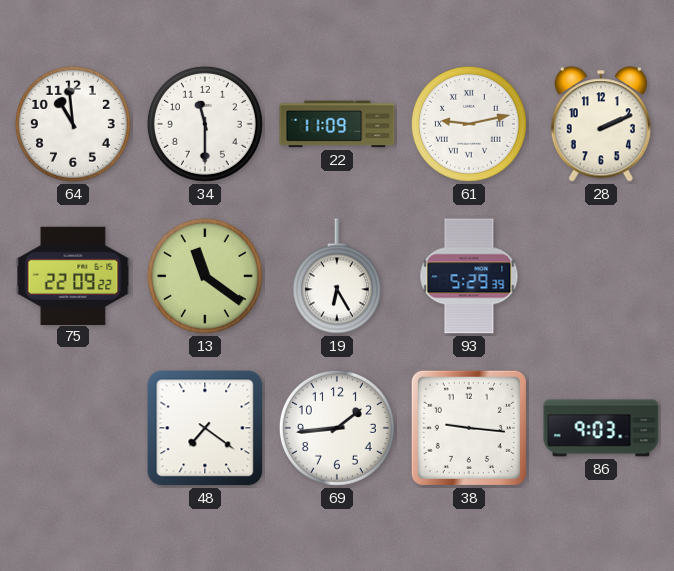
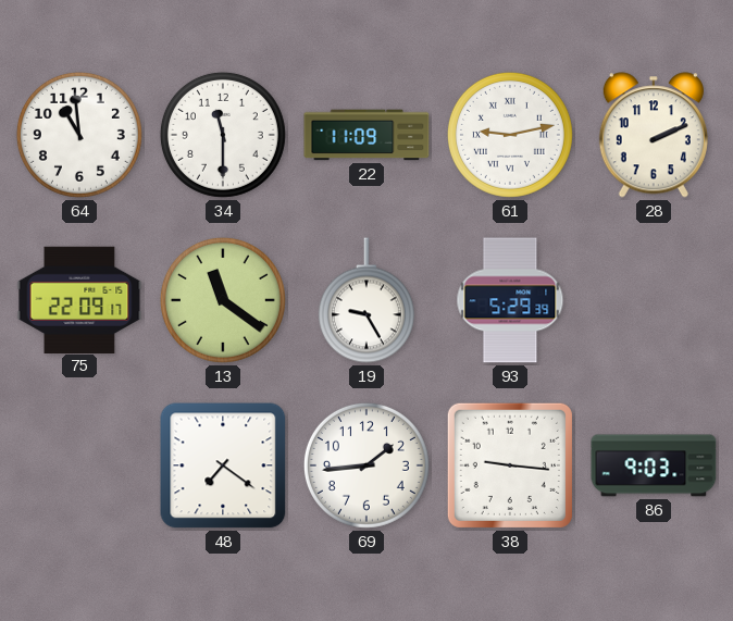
75: 22:09:22 -> 22:09:17
19: 6:25 -> 9:25
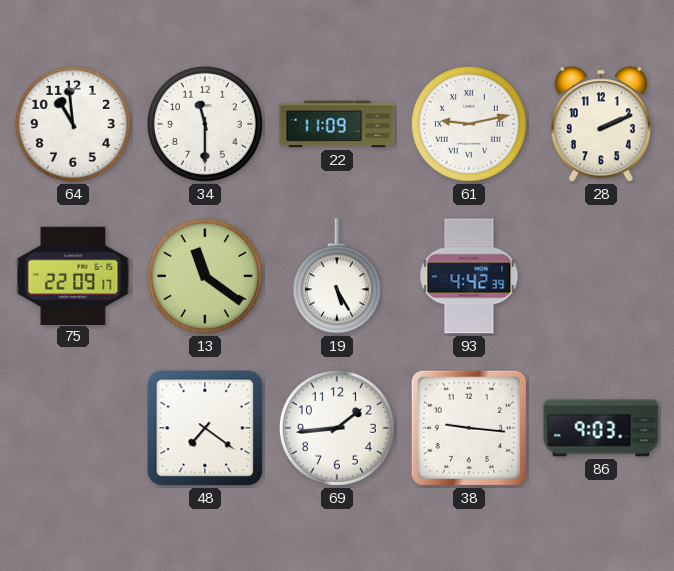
19: 9:25 -> 5:25
93: 5:29 -> 4:42
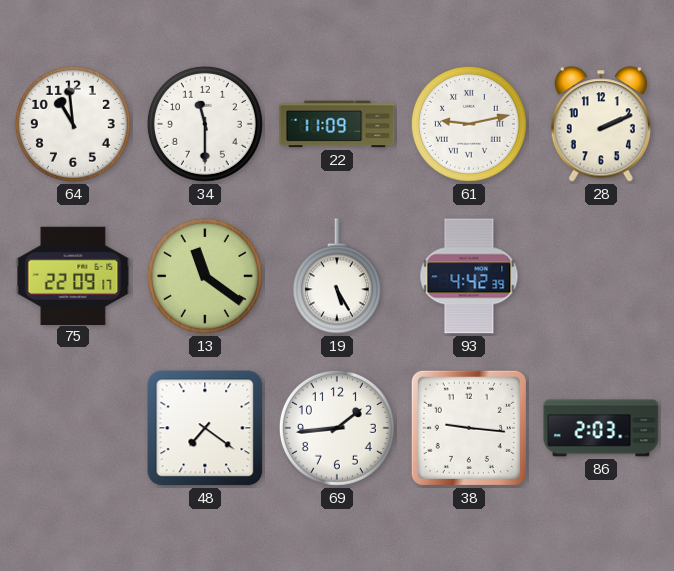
86: 9:03 -> 2:03
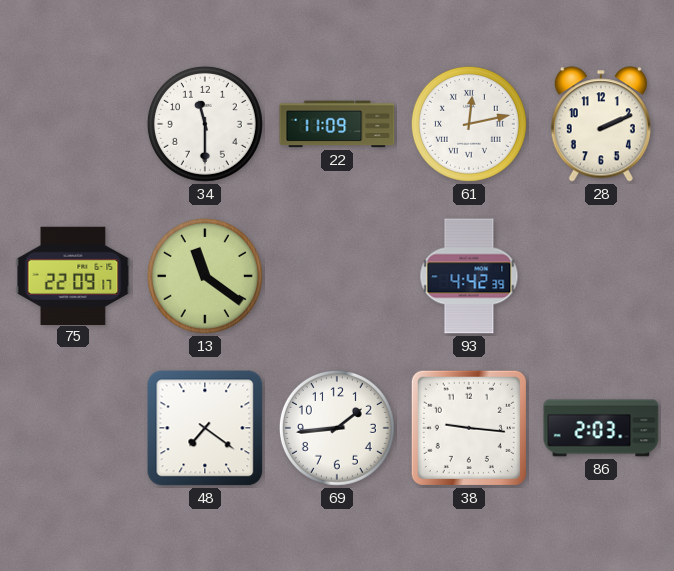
64: 10:59 -> none
61: 9:13 -> 12:13
19: 5:25 -> none
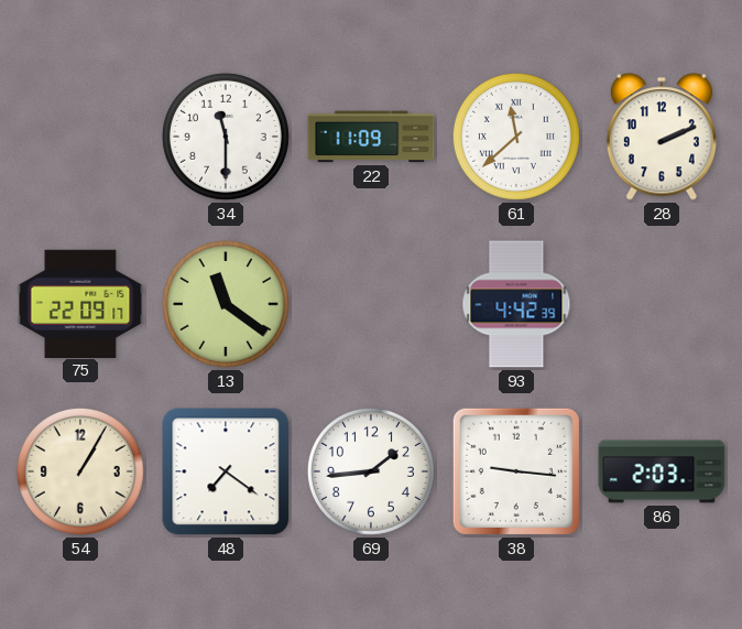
61: 12:13 -> 11:38
54: none -> 1:05
